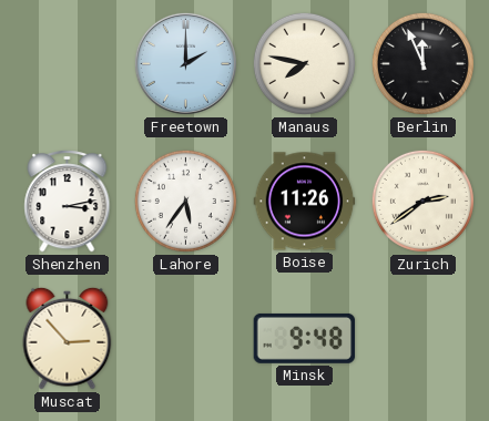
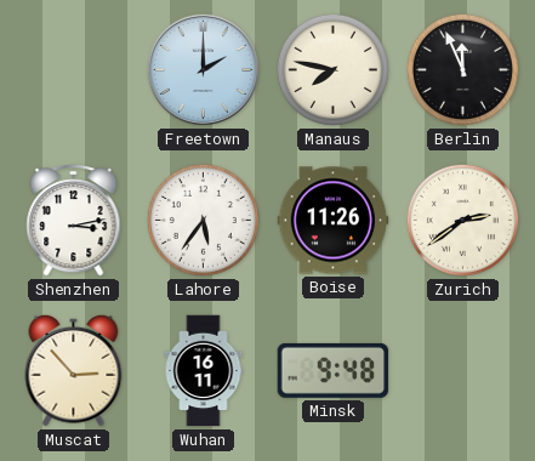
Wuhan: none -> 16:11
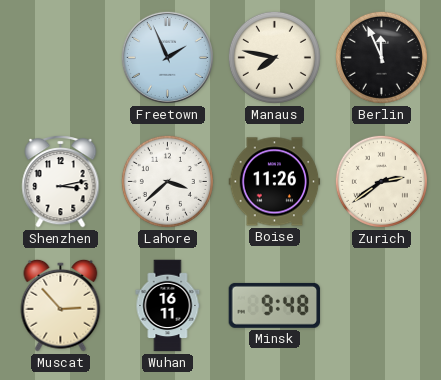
Freetown: 2:00 -> 1:56
Lahore: 5:36 -> 3:38
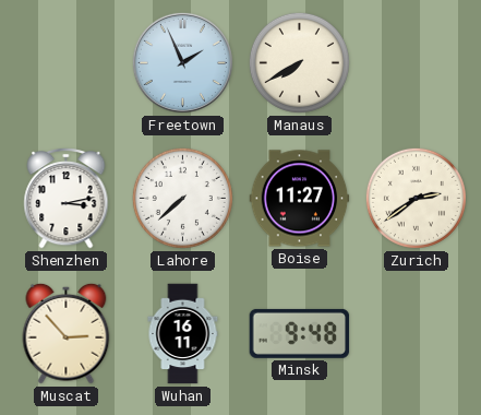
Manaus: 7:47 -> 7:40
Berlin: 11:56 -> none
Lahore: 3:38 -> 7:38
Boise: 11:26 -> 11:27
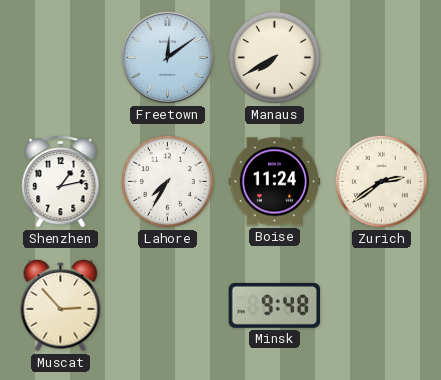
Freetown: 1:56 -> 12:09
Shenzhen: 3:13 -> 1:13
Lahore: 7:38 -> 7:35
Boise: 11:27 -> 11:24
Wuhan: 16:11 -> none
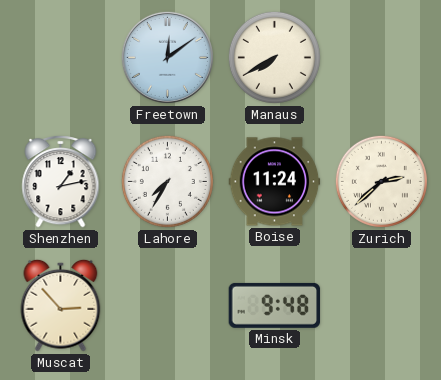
Zurich: 2:39 -> 2:38
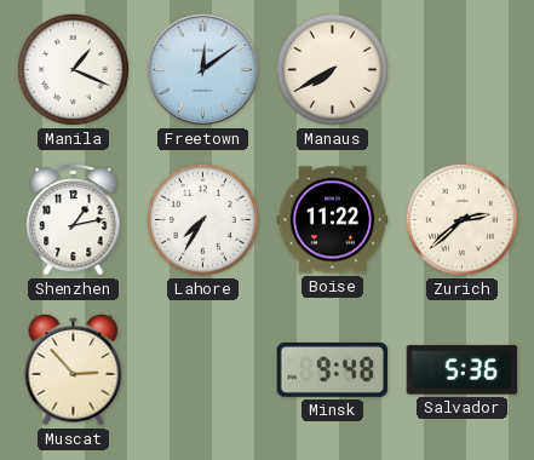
Manila: none -> 1:19
Boise: 11:24 -> 11:22
Salvador: none -> 5:36
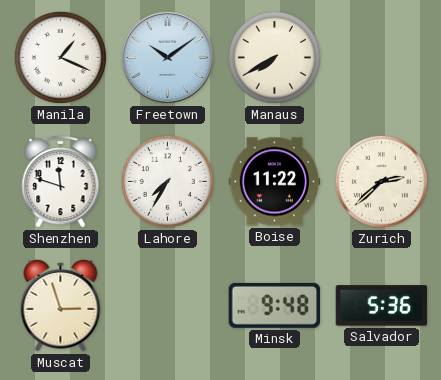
Freetown: 12:09 -> 10:09
Shenzhen: 1:13 -> 11:48
Muscat: 2:53 -> 2:57
